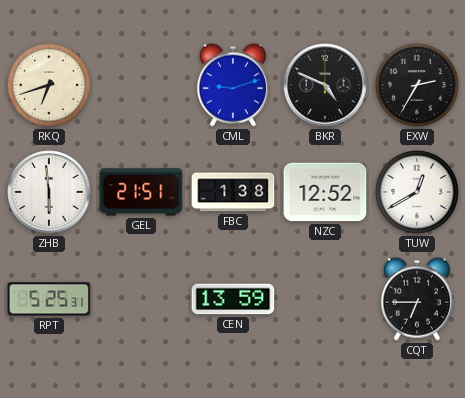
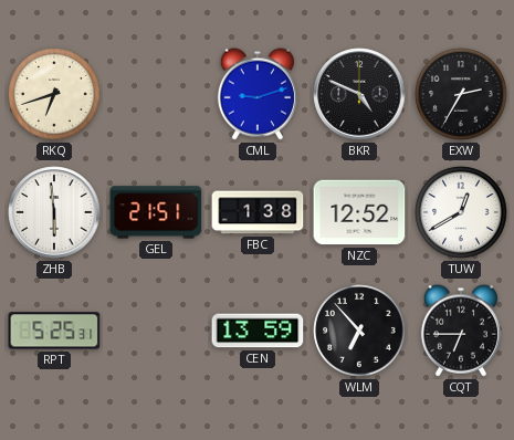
WLM: none -> 6:53
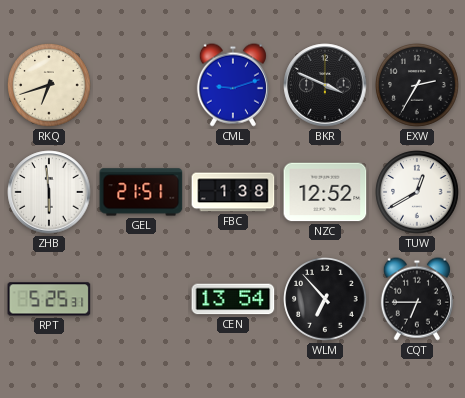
BKR: 4:49 -> 3:49
CEN: 13:59 -> 13:54
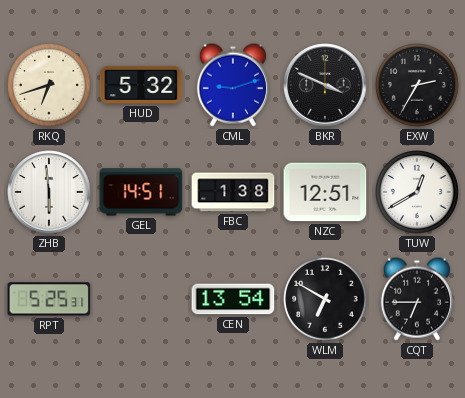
HUD: none -> 5:32
GEL: 21:51 -> 14:51
NZC: 12:52 -> 12:51
WLM: 6:53 -> 6:50
